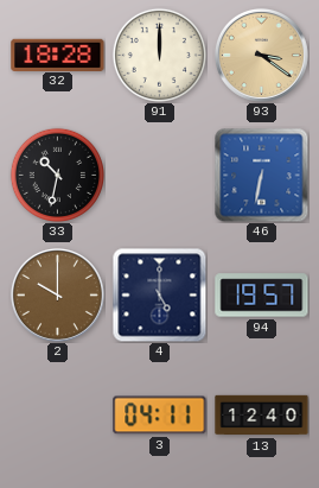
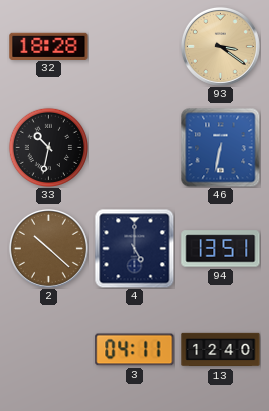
91: 12:00 -> none
2: 10:00 -> 10:22
94: 19:57 -> 13:51
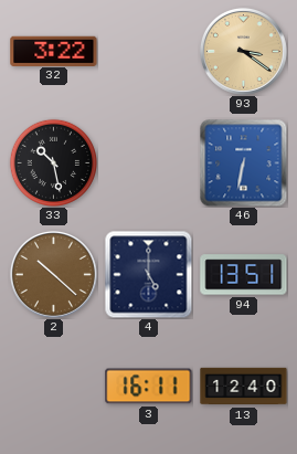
32: 18:28 -> 3:22
33: 10:32 -> 10:28
3: 04:11 -> 16:11
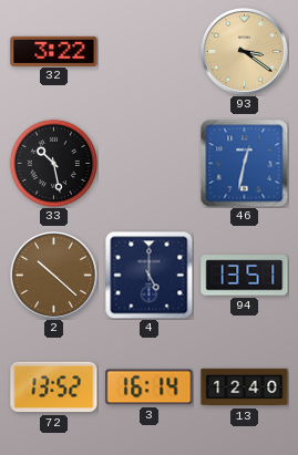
46: 6:32 -> 12:32
72: none -> 13:52
3: 16:11 -> 16:14
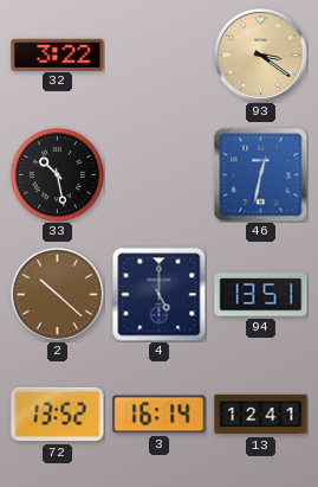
13: 12:40 -> 12:41
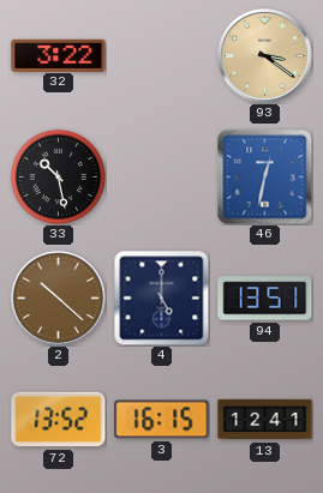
3: 16:14 -> 16:15
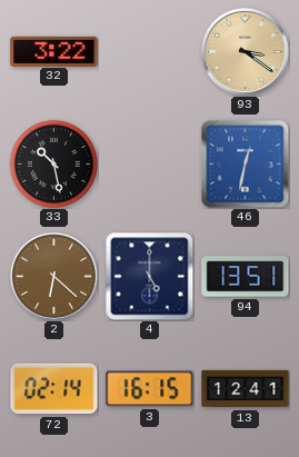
2: 10:22 -> 6:22
72: 13:52 -> 02:14
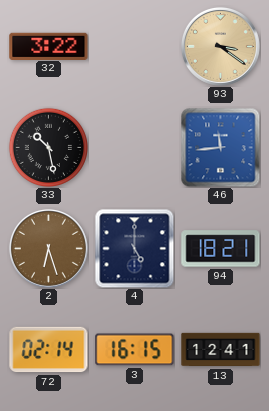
46: 12:32 -> 11:44
2: 6:22 -> 6:27
94: 13:51 -> 18:21
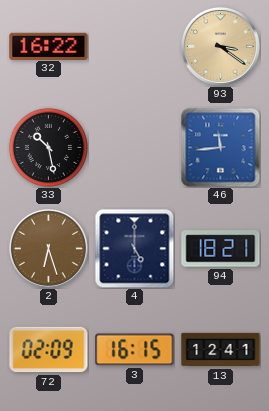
32: 3:22 -> 16:22
72: 02:14 -> 02:09
